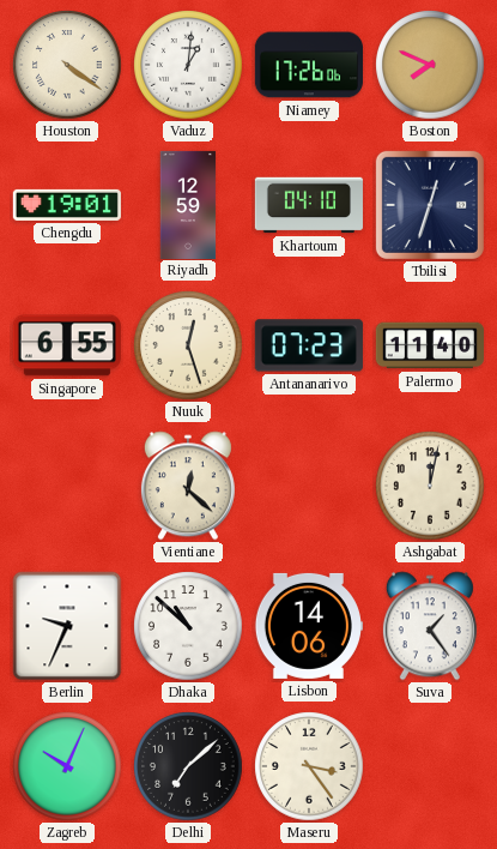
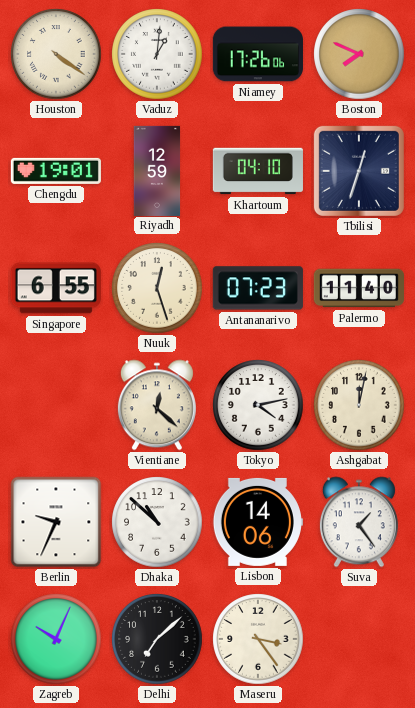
Tokyo: none -> 4:13
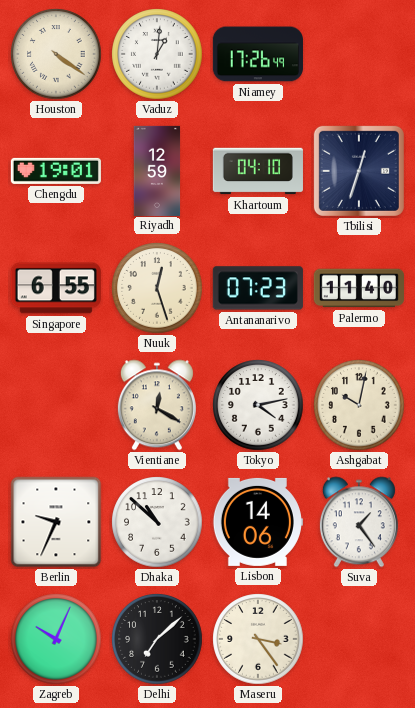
Niamey: 17:26:06 -> 17:26:49
Boston: 7:49 -> none
Vientiane: 12:22 -> 12:20
Ashgabat: 12:02 -> 10:02
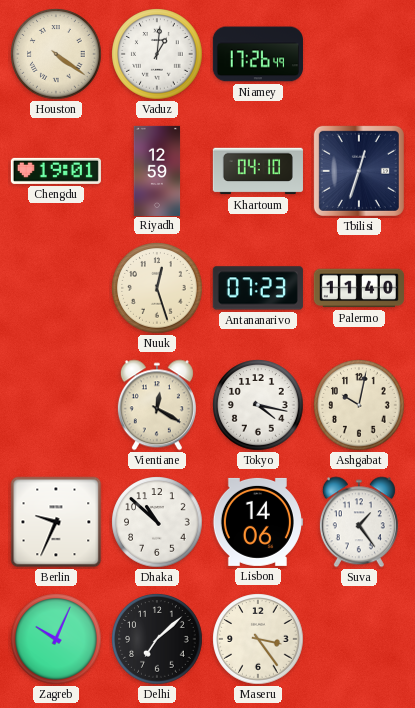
Singapore: 6:55 -> none
Tokyo: 4:13 -> 4:17
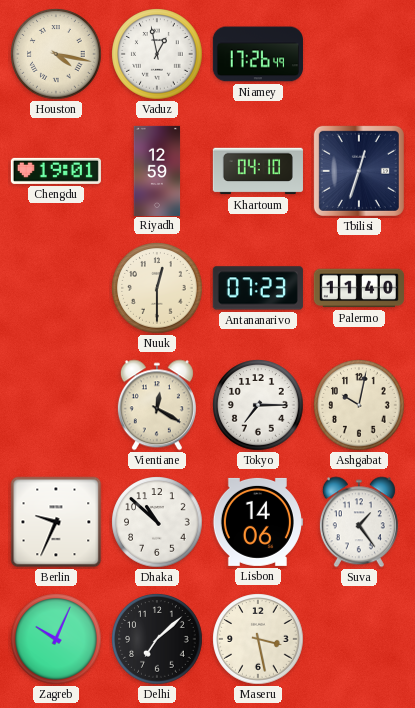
Houston: 4:21 -> 4:17
Vaduz: 1:01 -> 12:58
Nuuk: 12:27 -> 12:30
Tokyo: 4:17 -> 7:15
Maseru: 3:24 -> 3:28
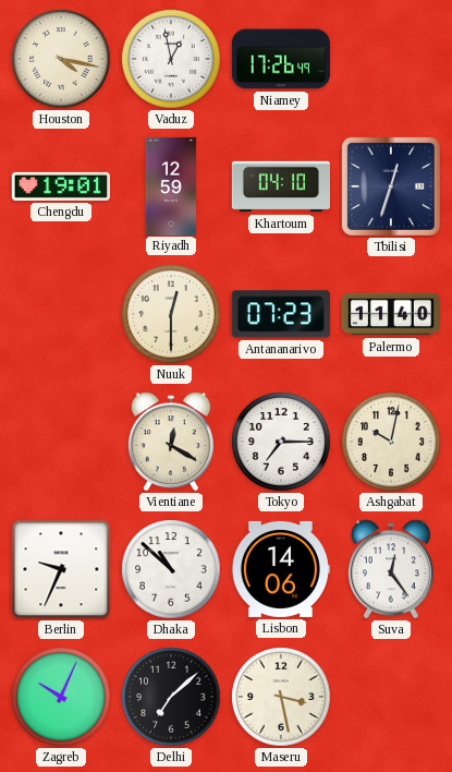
Suva: 1:24 -> 12:24
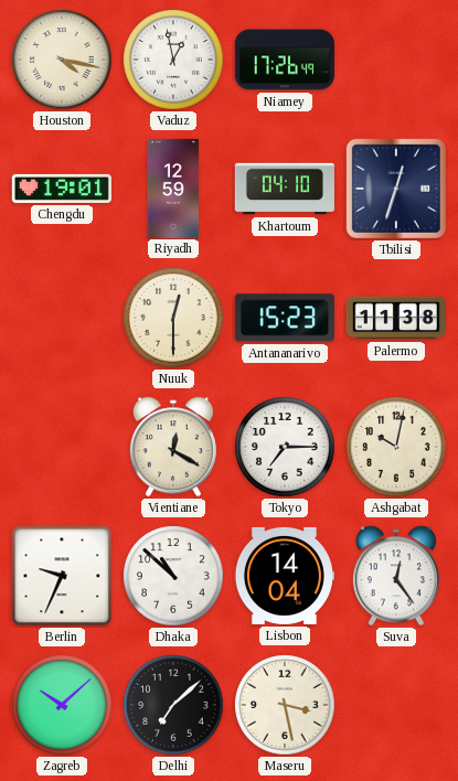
Antananarivo: 07:23 -> 15:23
Palermo: 11:40 -> 11:38
Lisbon: 14:06 -> 14:04
Zagreb: 10:04 -> 10:08
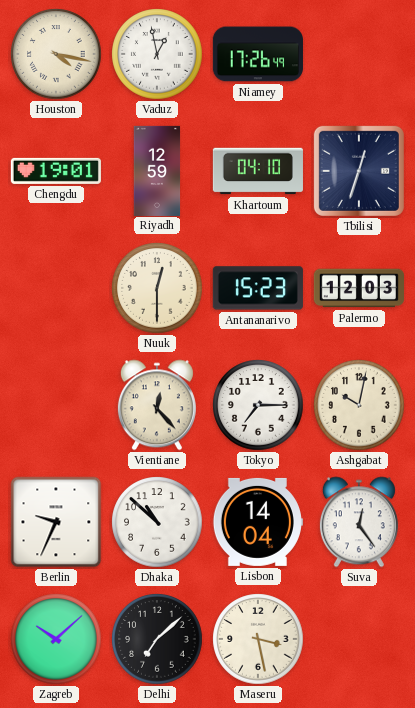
Palermo: 11:38 -> 12:03
Vientiane: 12:20 -> 12:23
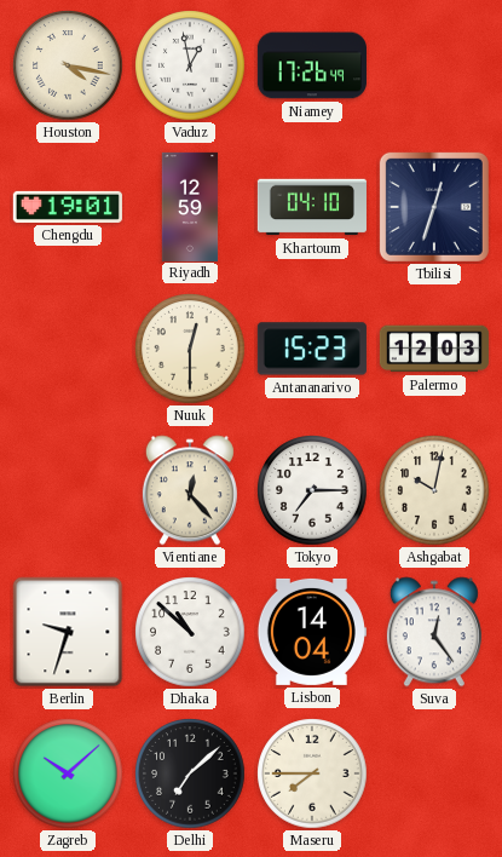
Berlin: 9:34 -> 9:33
Maseru: 3:28 -> 7:45
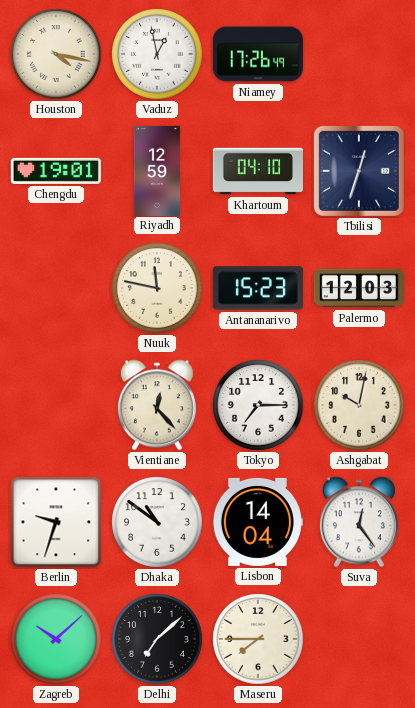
Nuuk: 12:30 -> 11:47
Dhaka: 10:52 -> 10:51
